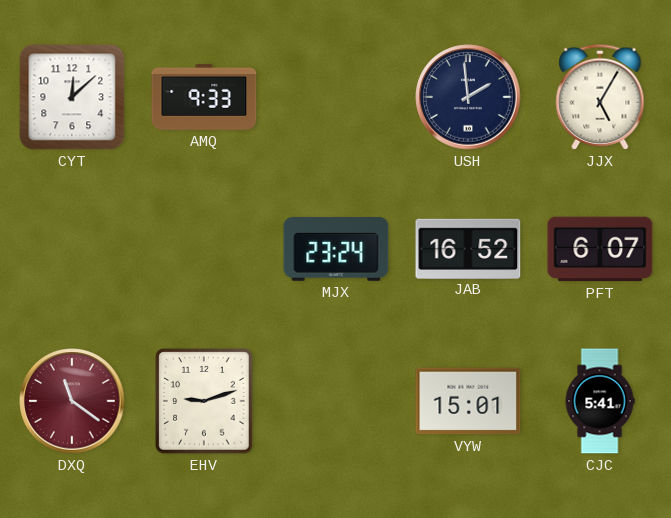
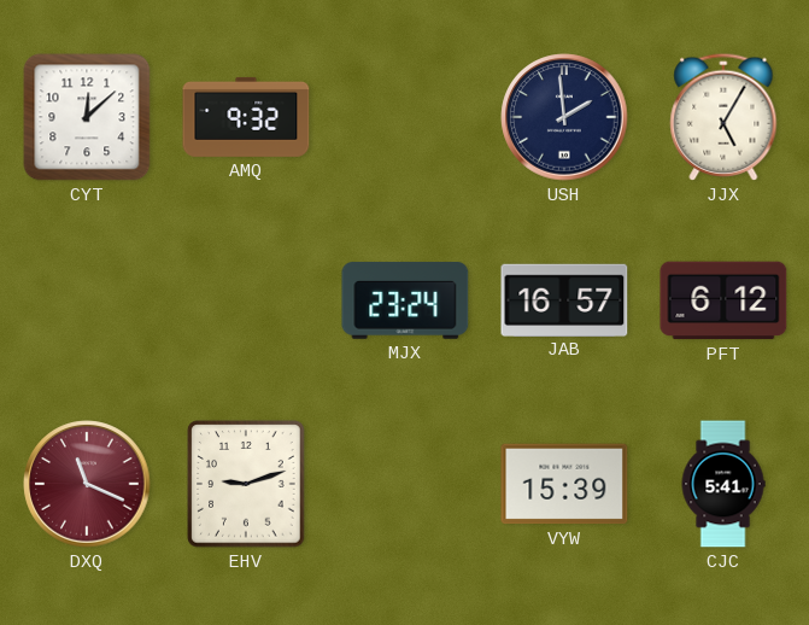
AMQ: 9:33 -> 9:32
JAB: 16:52 -> 16:57
PFT: 6:07 -> 6:12
DXQ: 11:21 -> 11:19
VYW: 15:01 -> 15:39
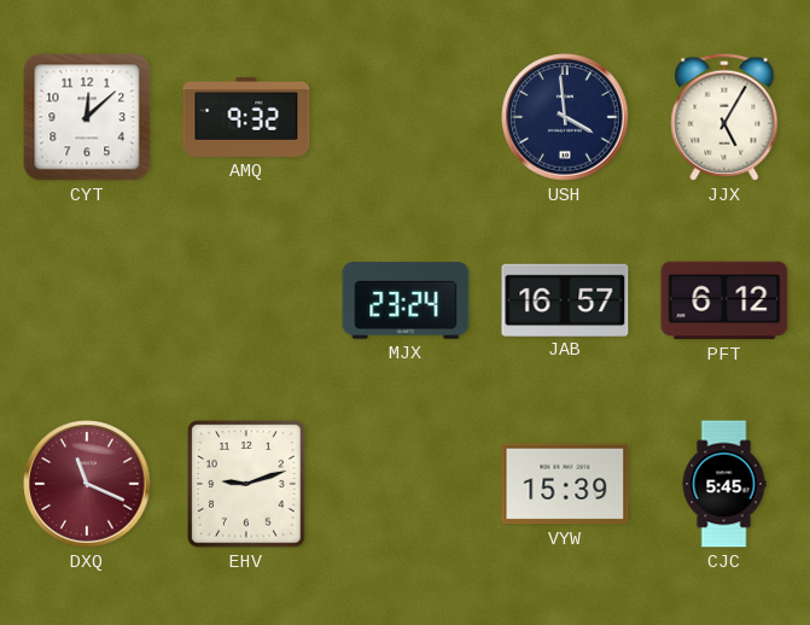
USH: 1:59 -> 3:59
CJC: 5:41 -> 5:45
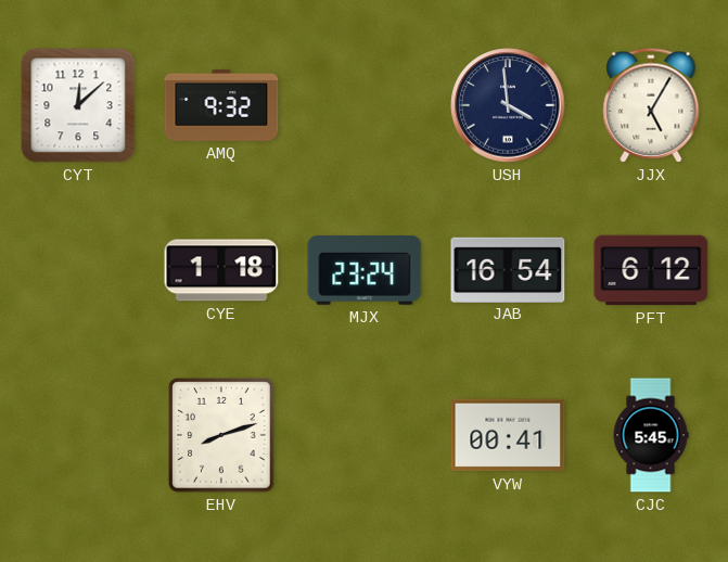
CYE: none -> 1:18
JAB: 16:57 -> 16:54
DXQ: 11:19 -> none
EHV: 9:12 -> 8:12
VYW: 15:39 -> 00:41
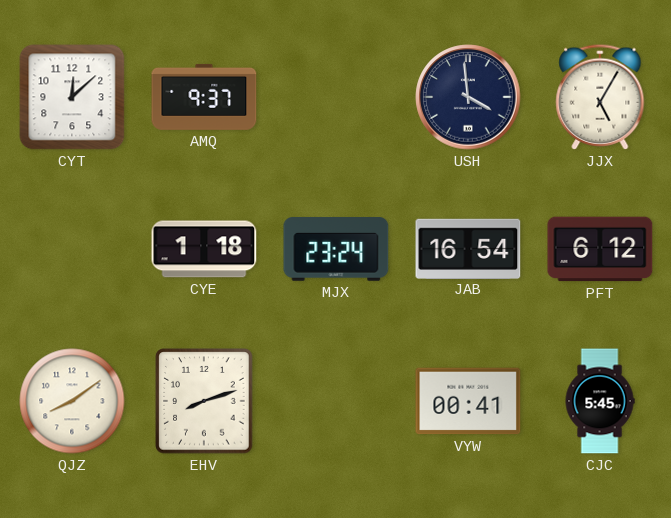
AMQ: 9:32 -> 9:37
QJZ: none -> 8:09
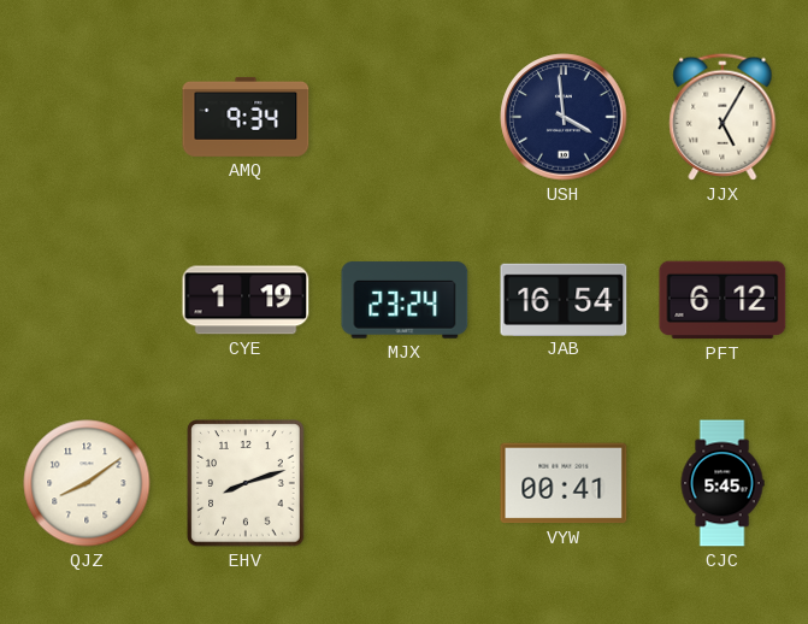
CYT: 12:08 -> none
AMQ: 9:37 -> 9:34
CYE: 1:18 -> 1:19
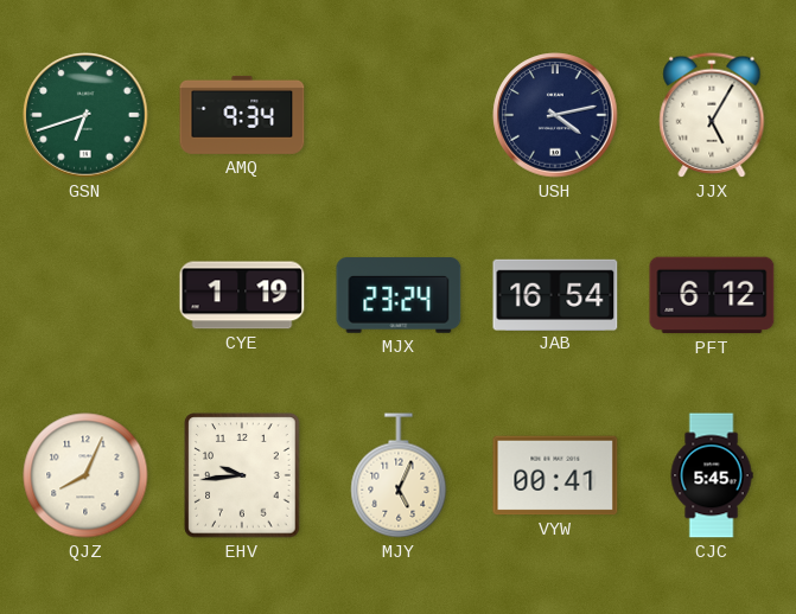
GSN: none -> 6:42
USH: 3:59 -> 4:13
QJZ: 8:09 -> 8:04
EHV: 8:12 -> 9:44
MJY: none -> 5:04
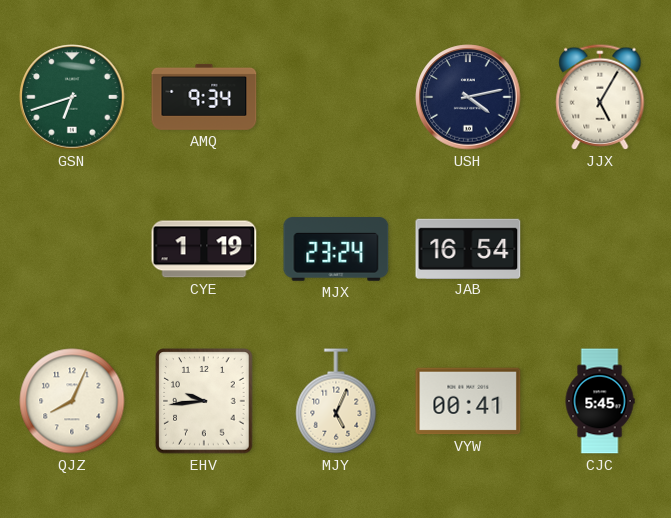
PFT: 6:12 -> none
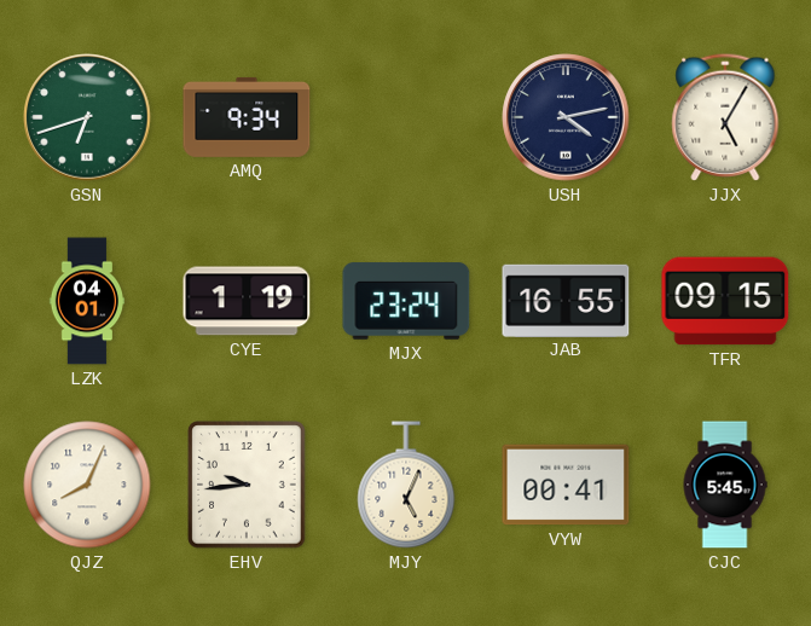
LZK: none -> 04:01
JAB: 16:54 -> 16:55
TFR: none -> 09:15
